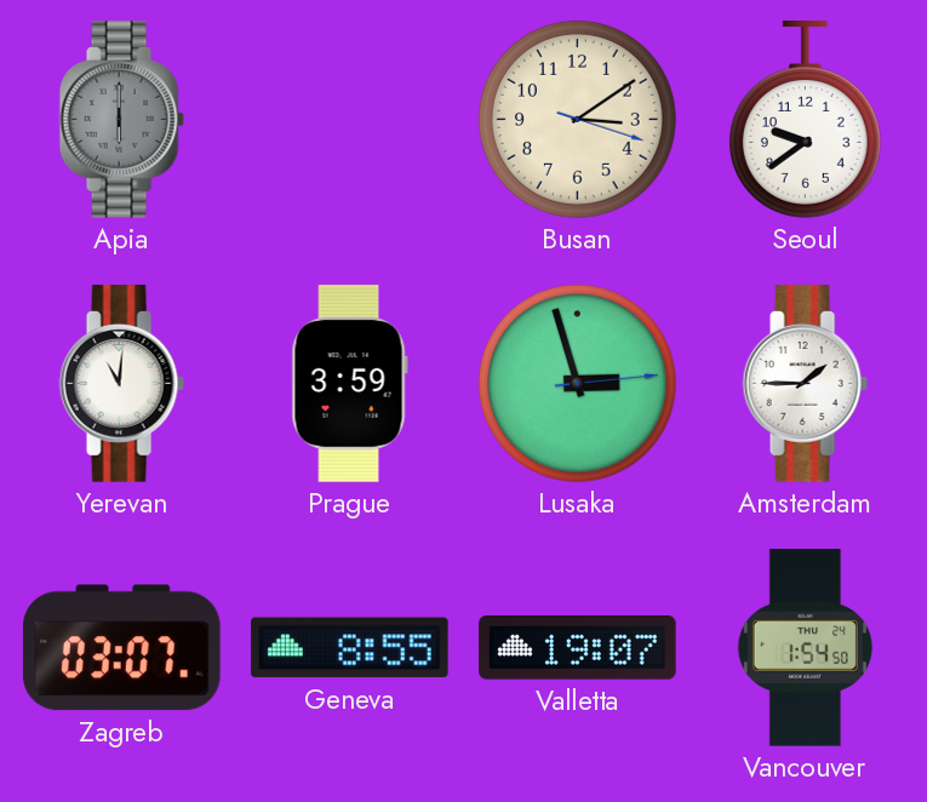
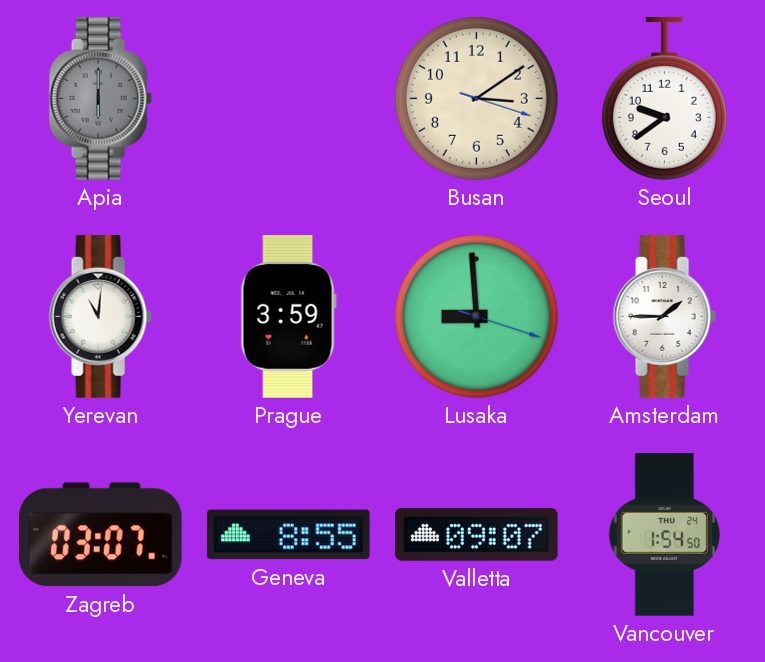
Lusaka: 2:57 -> 8:59
Valletta: 19:07 -> 09:07
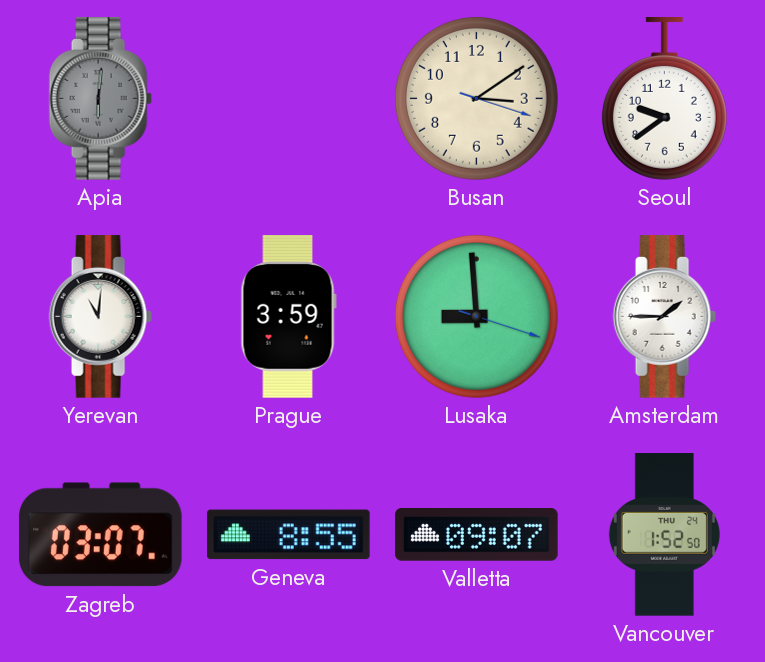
Apia: 6:00 -> 6:01
Vancouver: 1:54 -> 1:52
